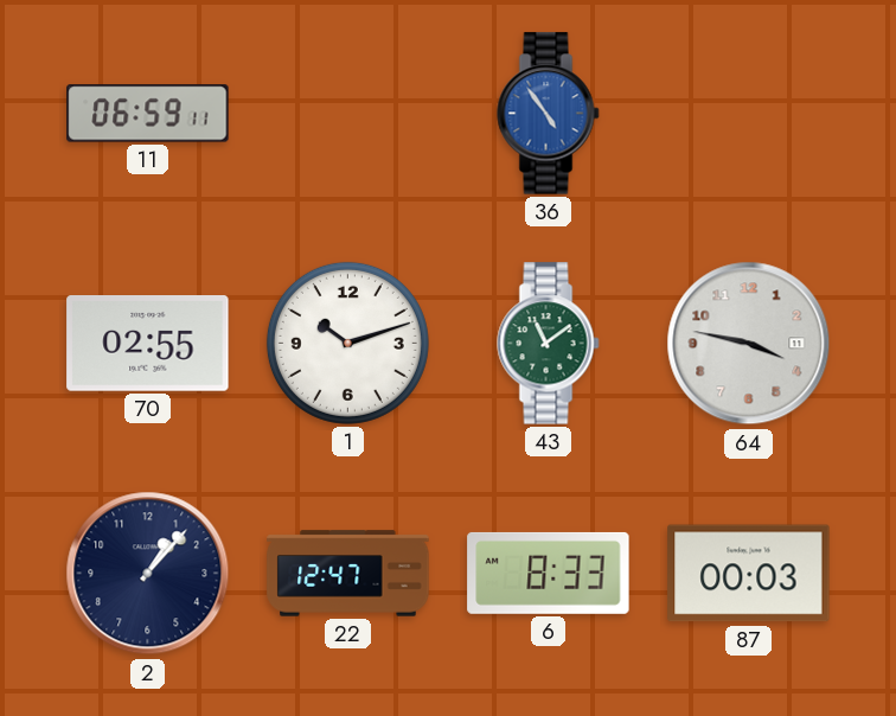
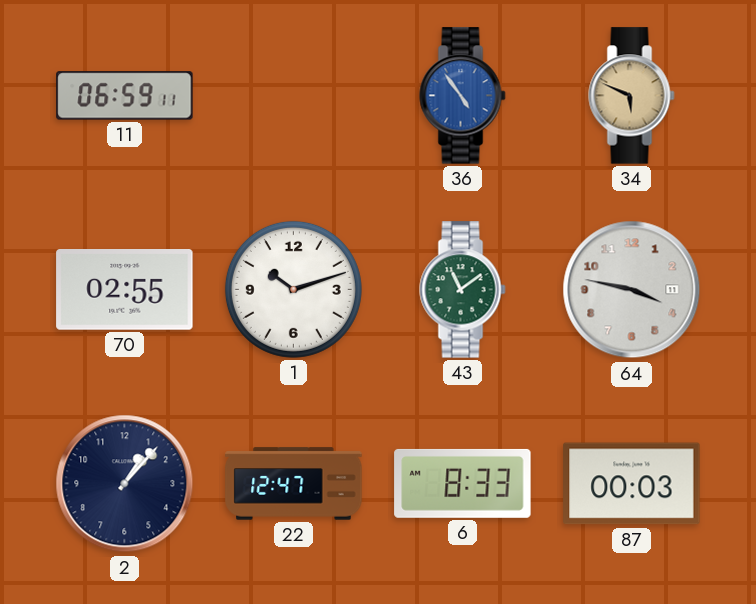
34: none -> 5:49
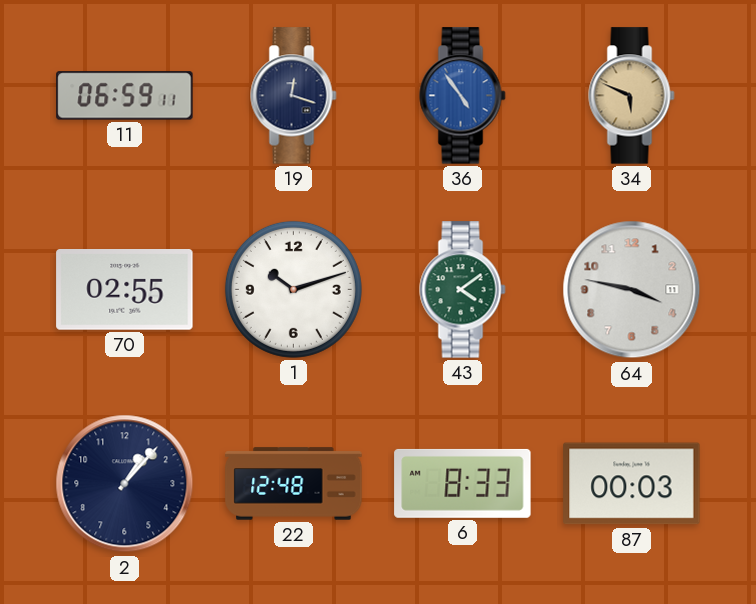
19: none -> 12:18
43: 11:09 -> 4:09
22: 12:47 -> 12:48
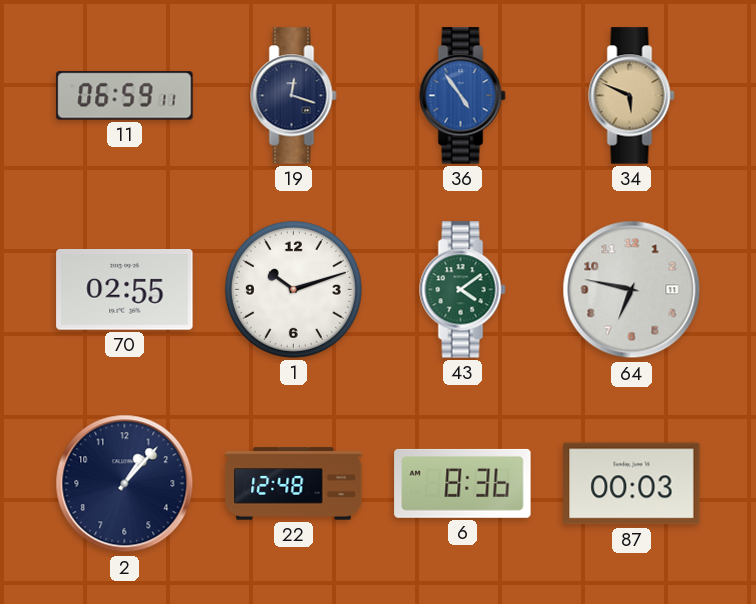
64: 3:47 -> 6:47
6: 8:33 -> 8:36
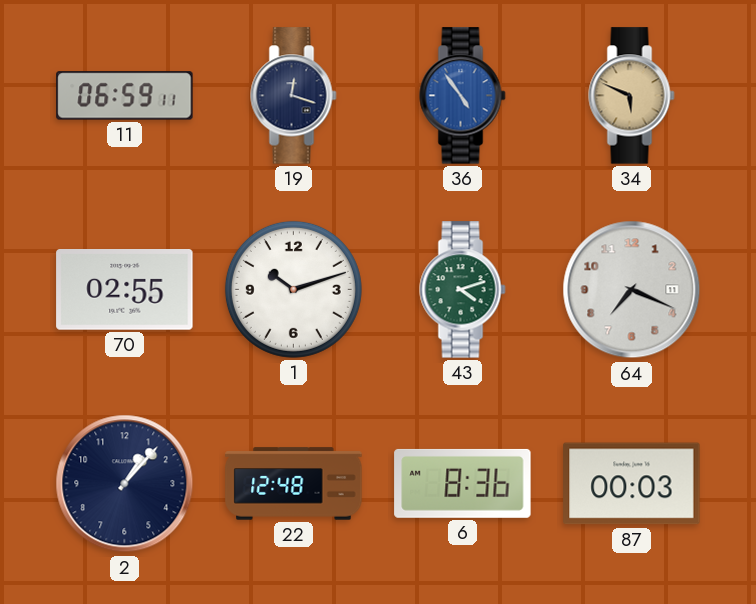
43: 4:09 -> 4:12
64: 6:47 -> 7:19
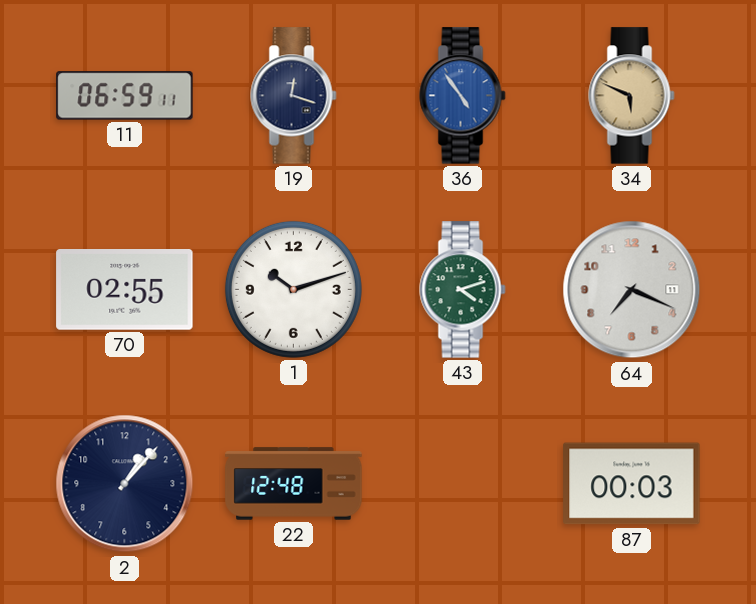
6: 8:36 -> none
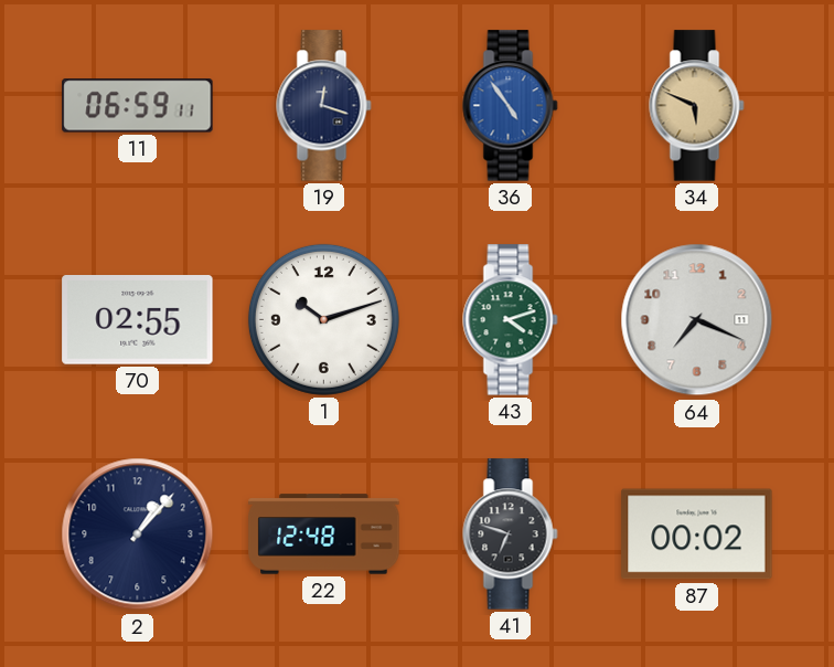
41: none -> 6:48
87: 00:03 -> 00:02
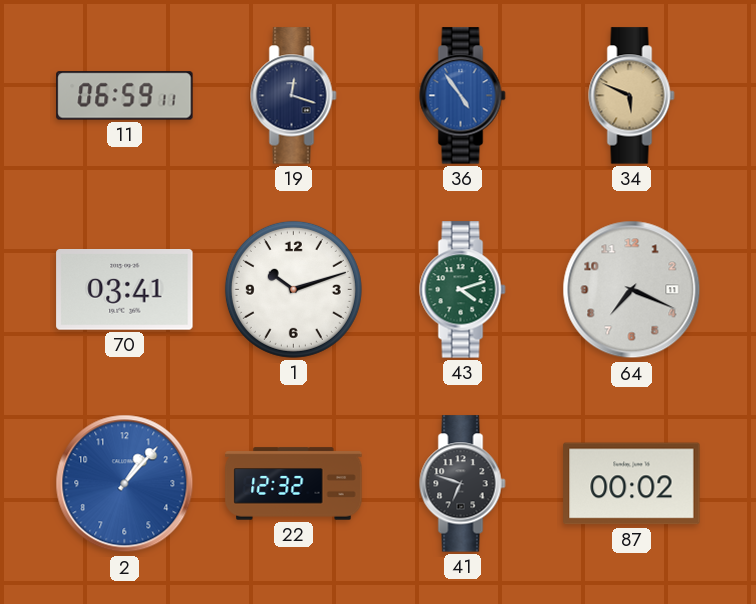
70: 02:55 -> 03:41
2 dial: navy -> blue
22: 12:48 -> 12:32
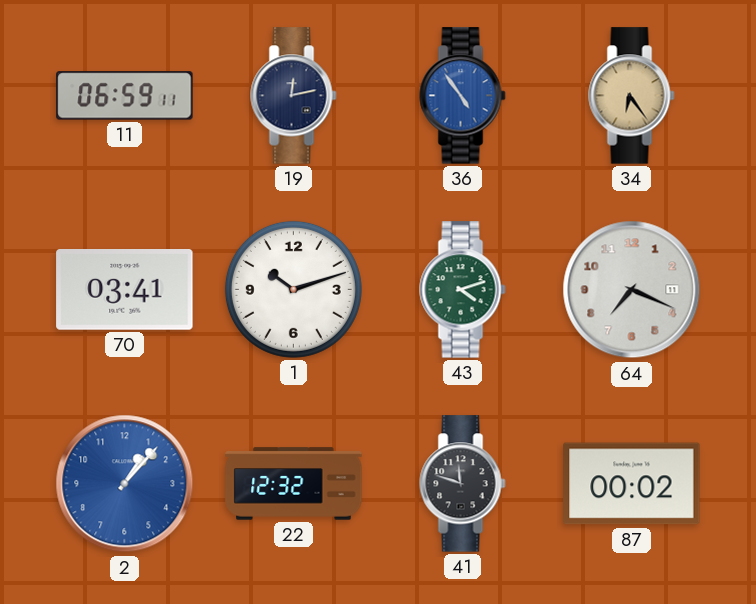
19: 12:18 -> 12:13
34: 5:49 -> 6:24
41: 6:48 -> 11:48
